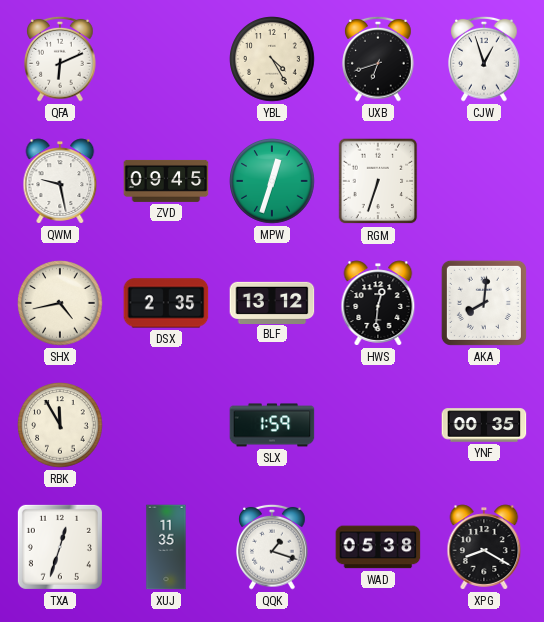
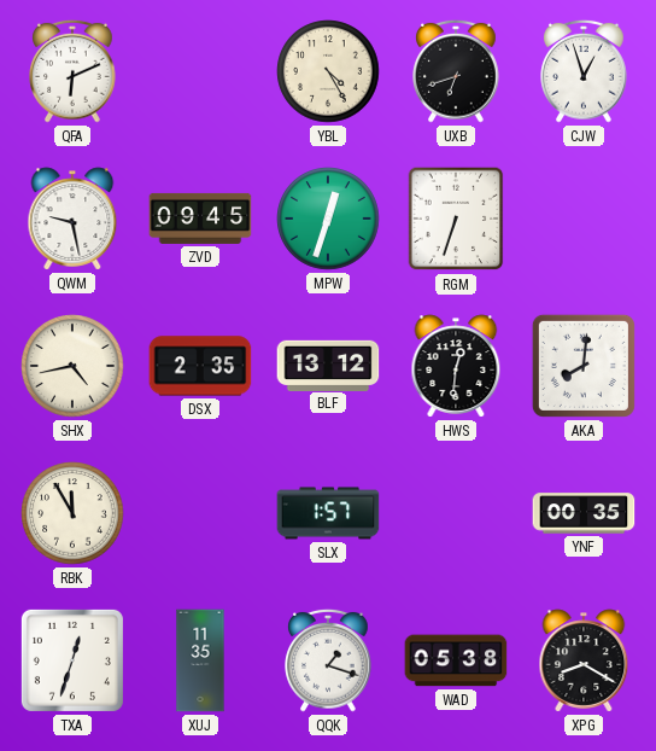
SLX: 1:59 -> 1:57
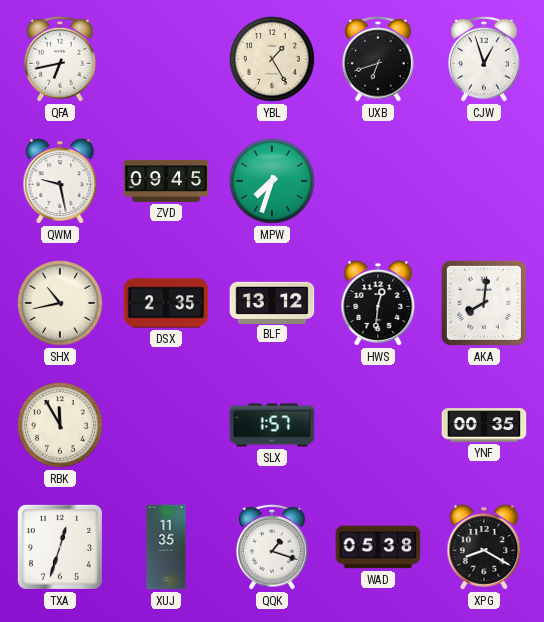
QFA: 6:11 -> 6:43
YBL: 4:25 -> 1:25
MPW: 12:33 -> 7:33
RGM: 6:33 -> none
SHX: 4:43 -> 10:43
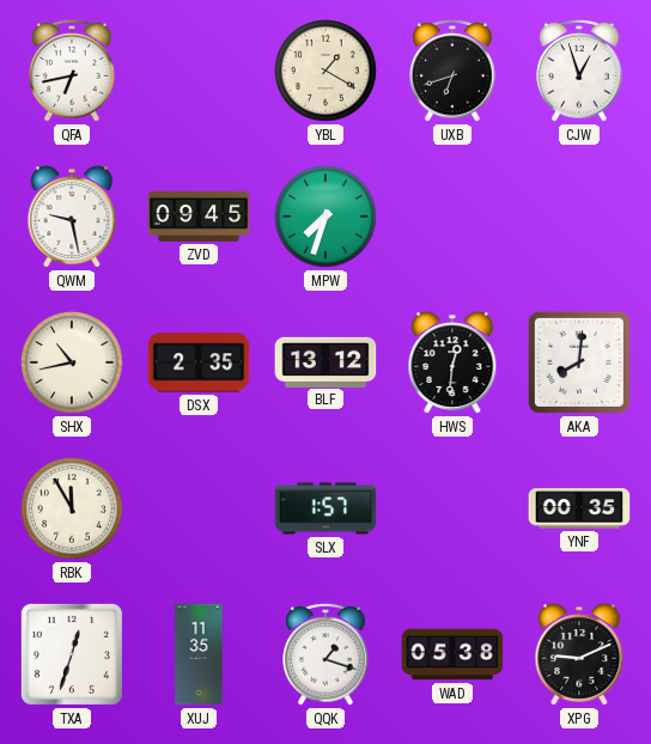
YBL: 1:25 -> 1:20
XPG: 8:20 -> 9:11
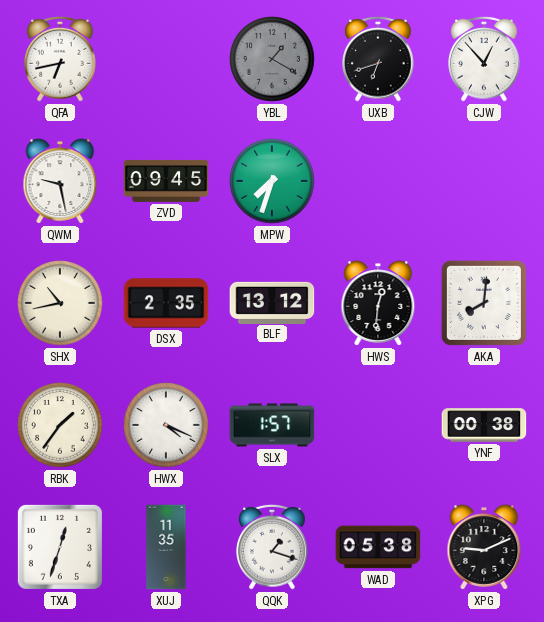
YBL dial: cream -> grey
CJW: 12:57 -> 12:53
RBK: 11:55 -> 1:36
HWX: none -> 4:19
YNF: 00:35 -> 00:38
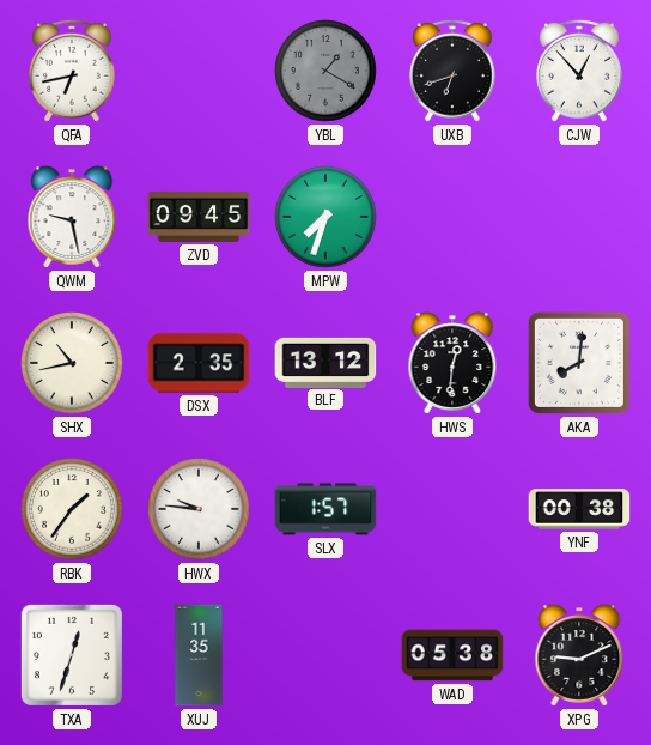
HWX: 4:19 -> 9:46
QQK: 1:18 -> none
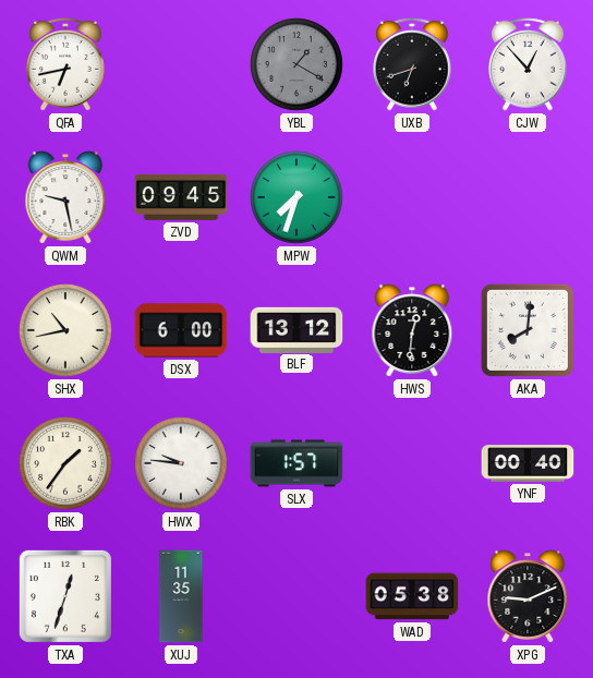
DSX: 2:35 -> 6:00
YNF: 00:38 -> 00:40
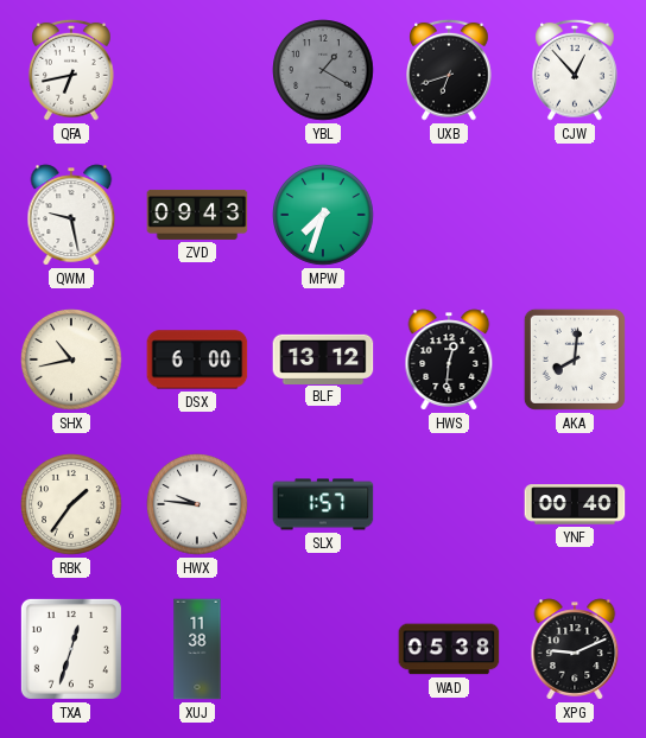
ZVD: 09:45 -> 09:43
XUJ: 11:35 -> 11:38
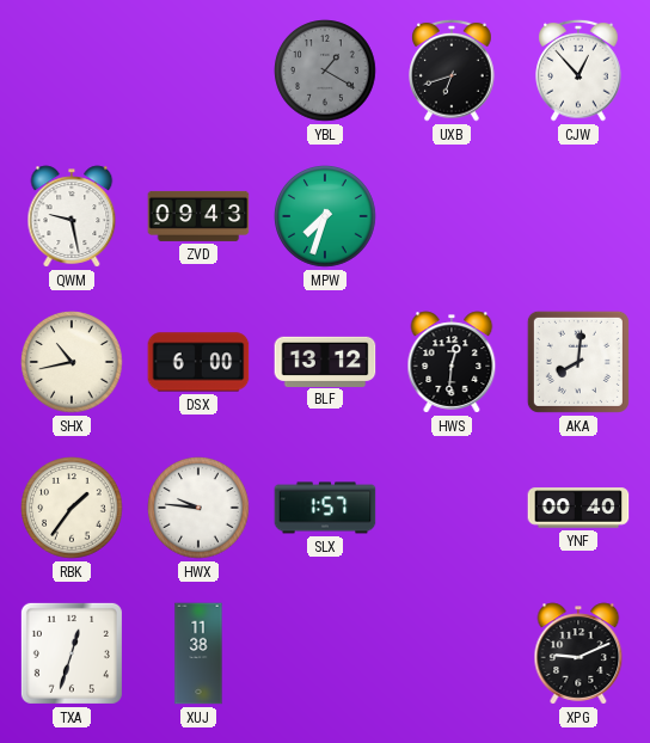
QFA: 6:43 -> none
WAD: 05:38 -> none
